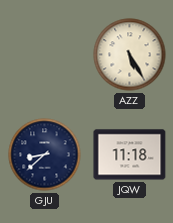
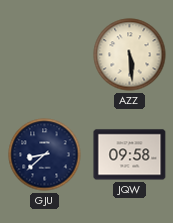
AZZ: 5:25 -> 5:29
JQW: 11:18 -> 09:58
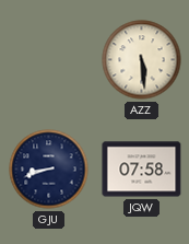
GJU: 8:38 -> 8:42
JQW: 09:58 -> 07:58
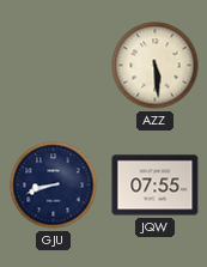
JQW: 07:58 -> 07:55
